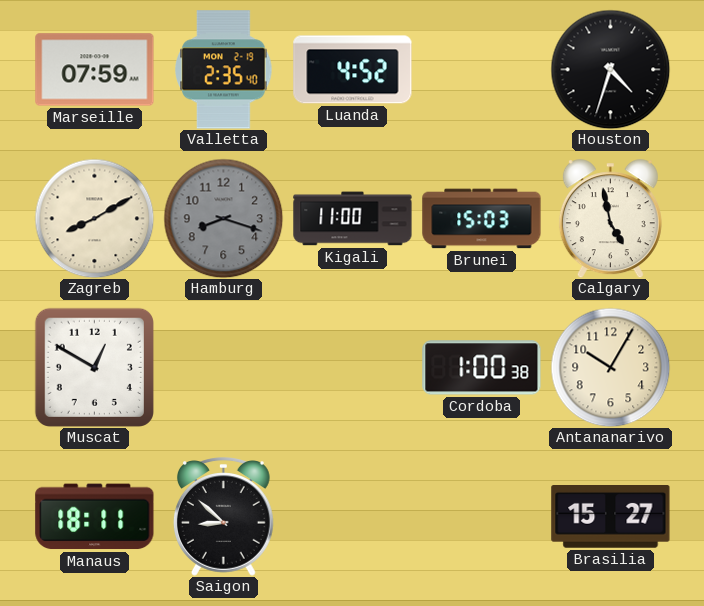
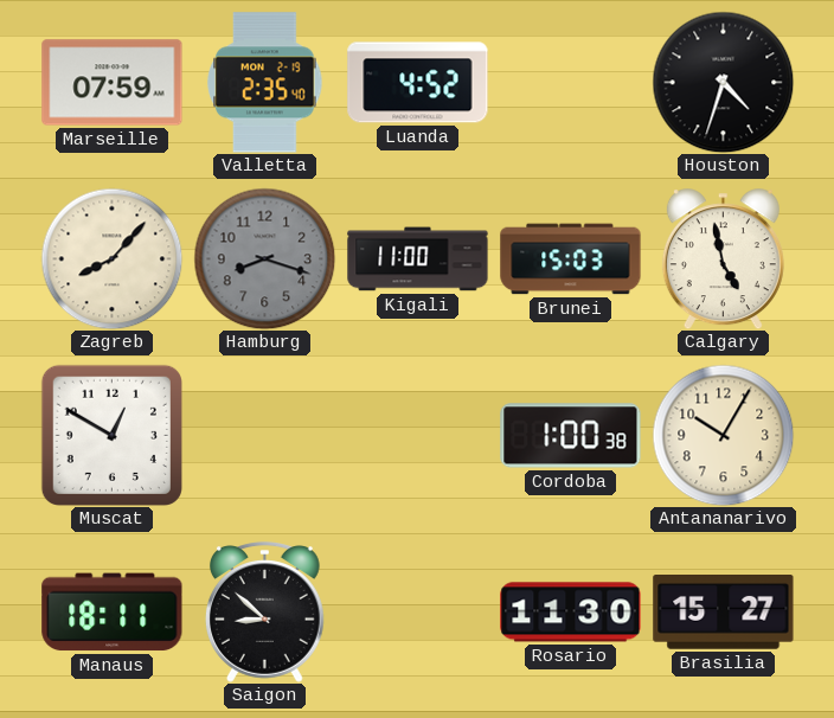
Zagreb: 8:10 -> 8:07
Rosario: none -> 11:30
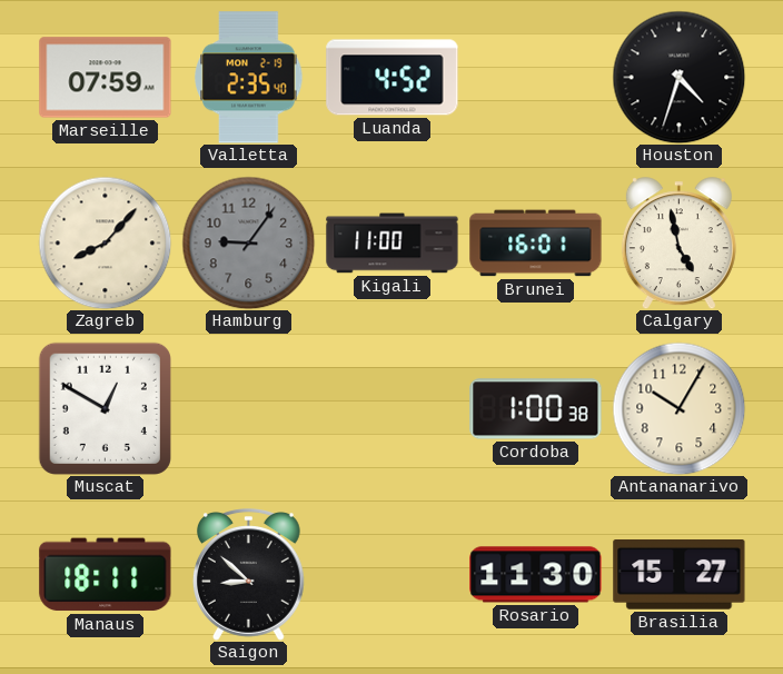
Hamburg: 8:18 -> 9:06
Brunei: 15:03 -> 16:01
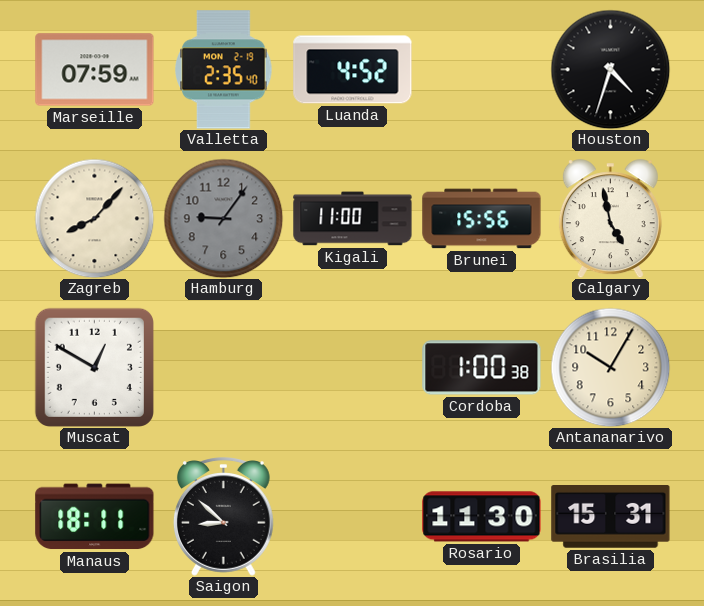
Brunei: 16:01 -> 15:56
Brasilia: 15:27 -> 15:31
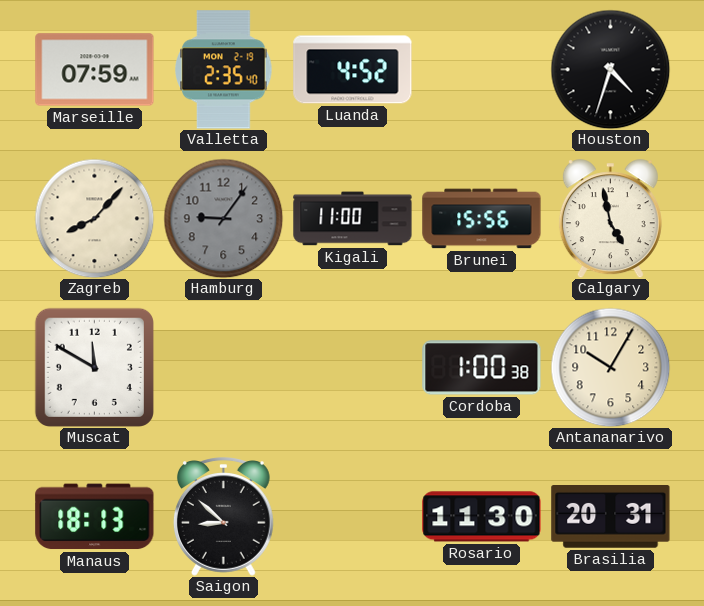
Muscat: 12:50 -> 11:50
Manaus: 18:11 -> 18:13
Brasilia: 15:31 -> 20:31
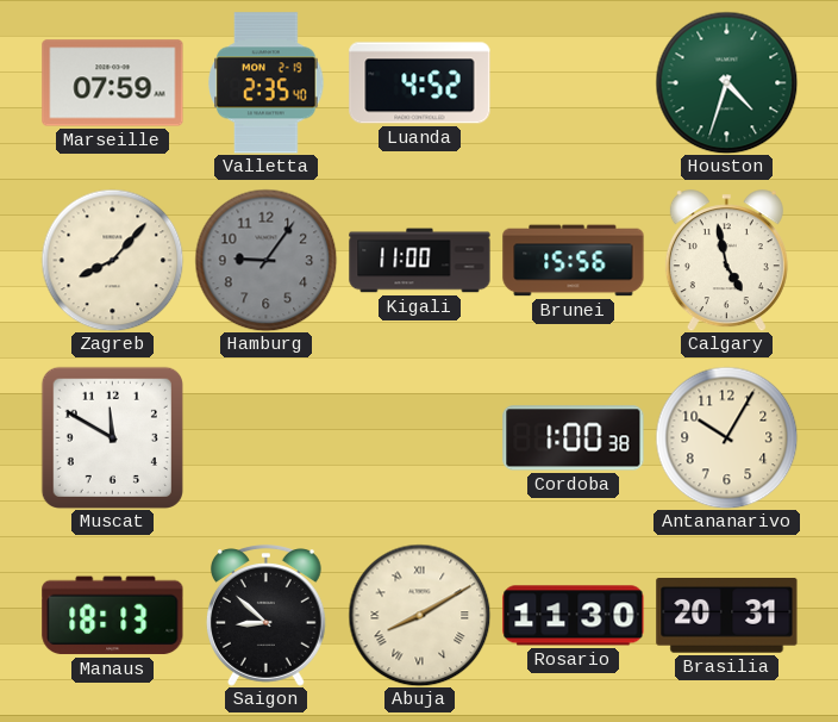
Houston dial: black -> green
Abuja: none -> 8:10
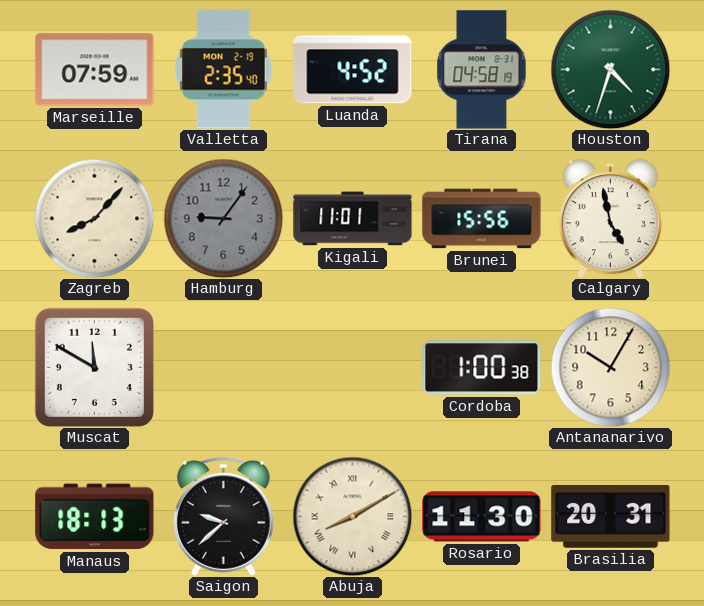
Tirana: none -> 04:58
Kigali: 11:00 -> 11:01
Saigon: 8:52 -> 9:38
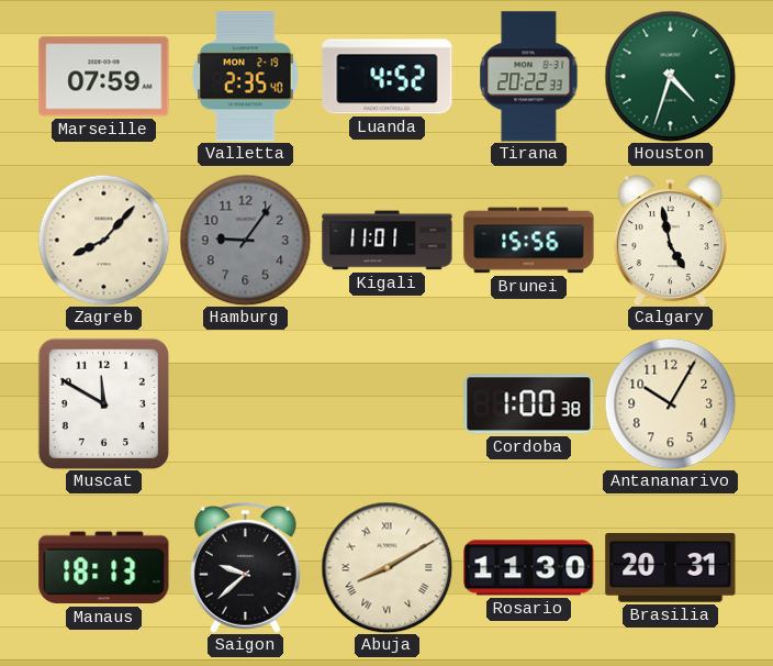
Tirana: 04:58 -> 20:22
